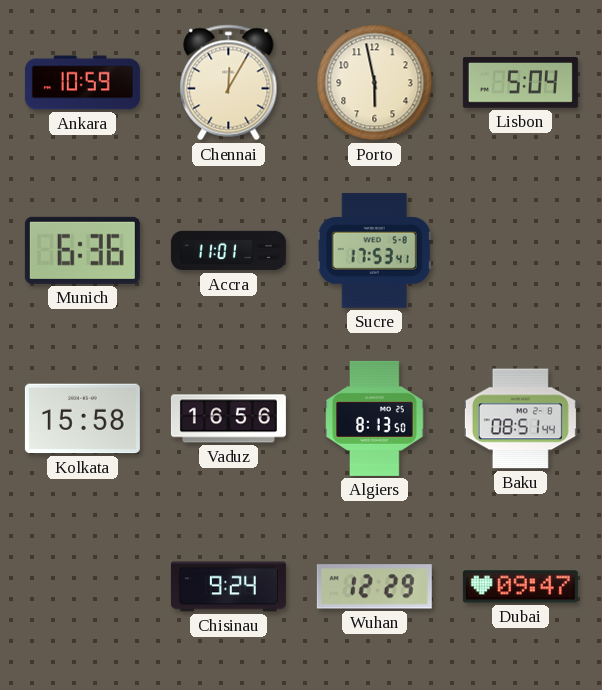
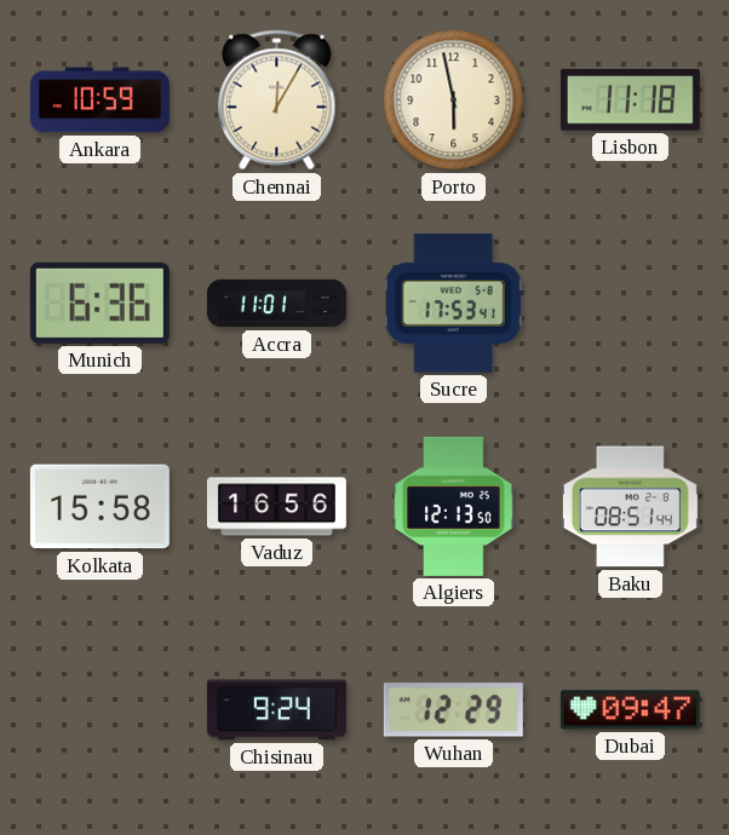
Lisbon: 5:04 -> 11:18
Algiers: 8:13 -> 12:13
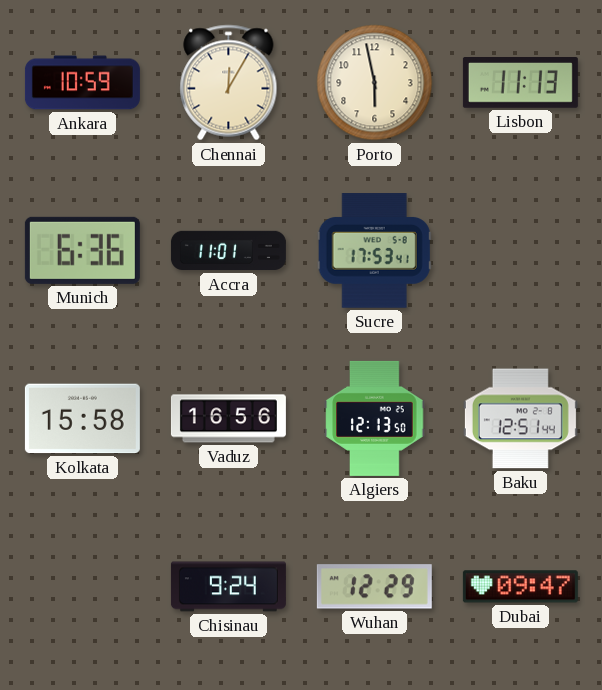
Lisbon: 11:18 -> 11:13
Baku: 08:51 -> 12:51
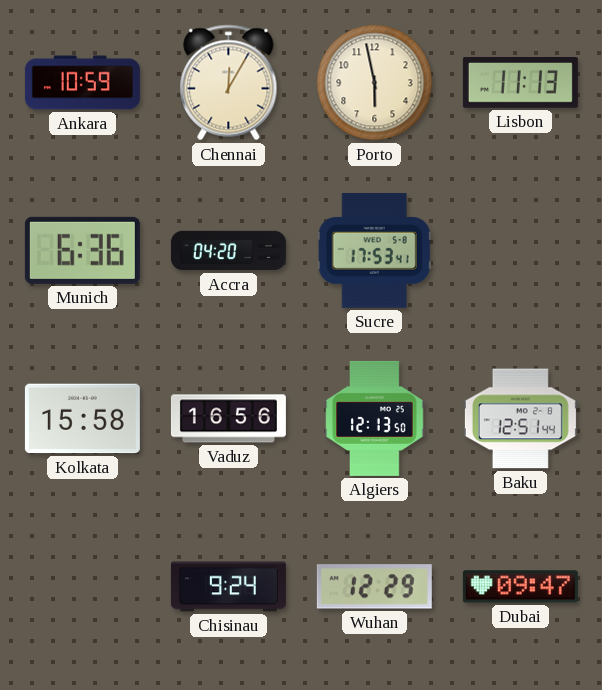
Accra: 11:01 -> 04:20
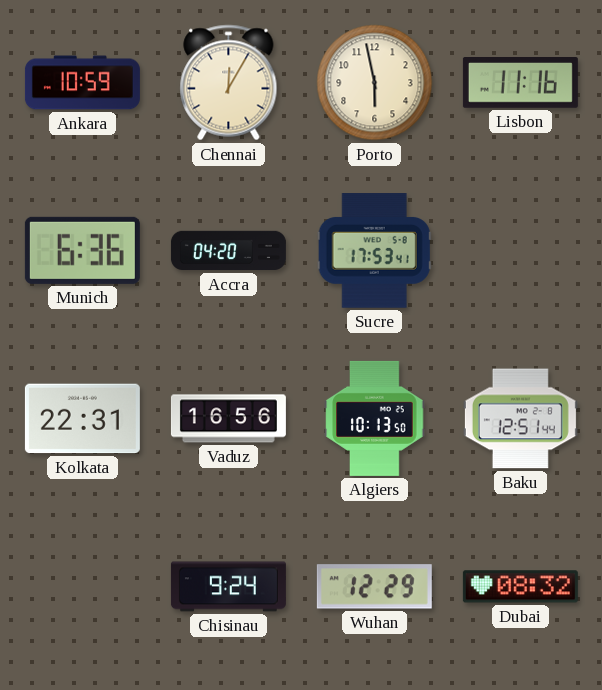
Lisbon: 11:13 -> 11:16
Kolkata: 15:58 -> 22:31
Algiers: 12:13 -> 10:13
Dubai: 09:47 -> 08:32
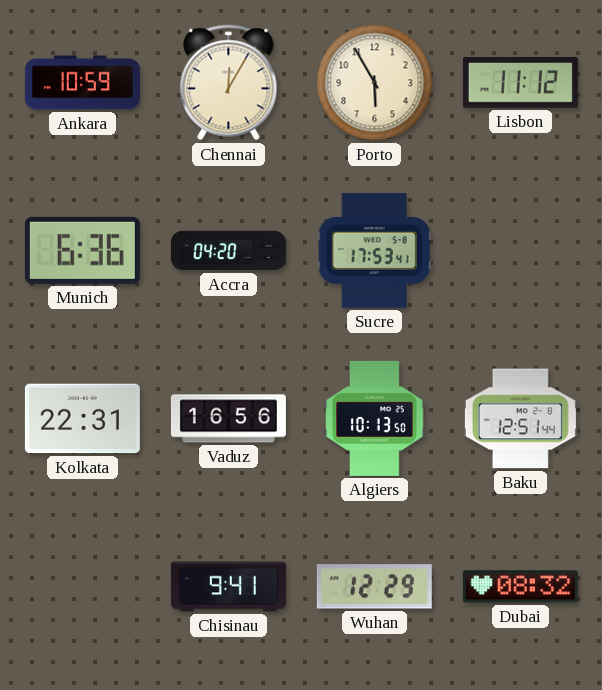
Porto: 5:58 -> 5:55
Lisbon: 11:16 -> 11:12
Chisinau: 9:24 -> 9:41
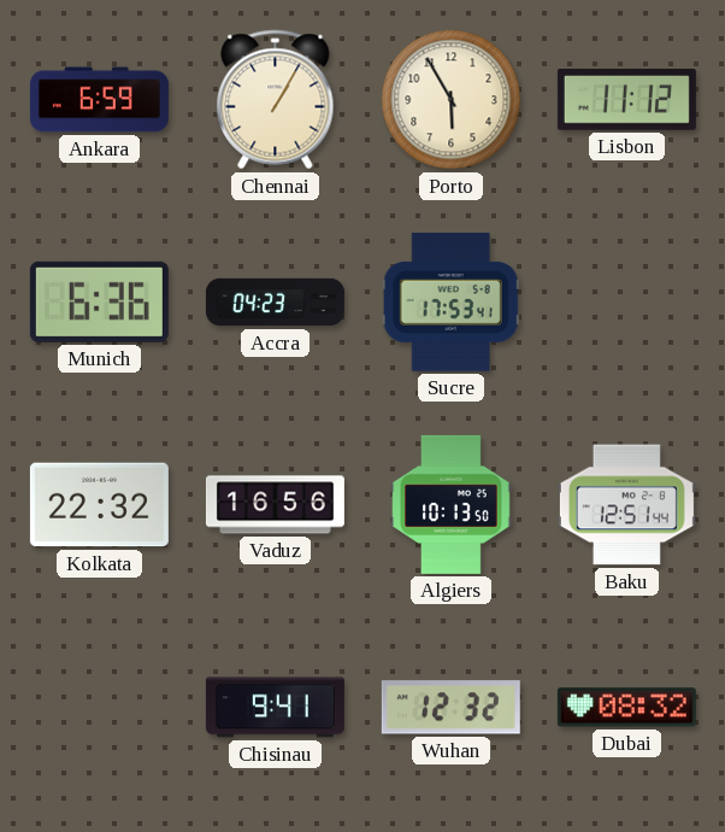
Ankara: 10:59 -> 6:59
Chennai: 12:05 -> 1:05
Accra: 04:20 -> 04:23
Kolkata: 22:31 -> 22:32
Wuhan: 12:29 -> 12:32
